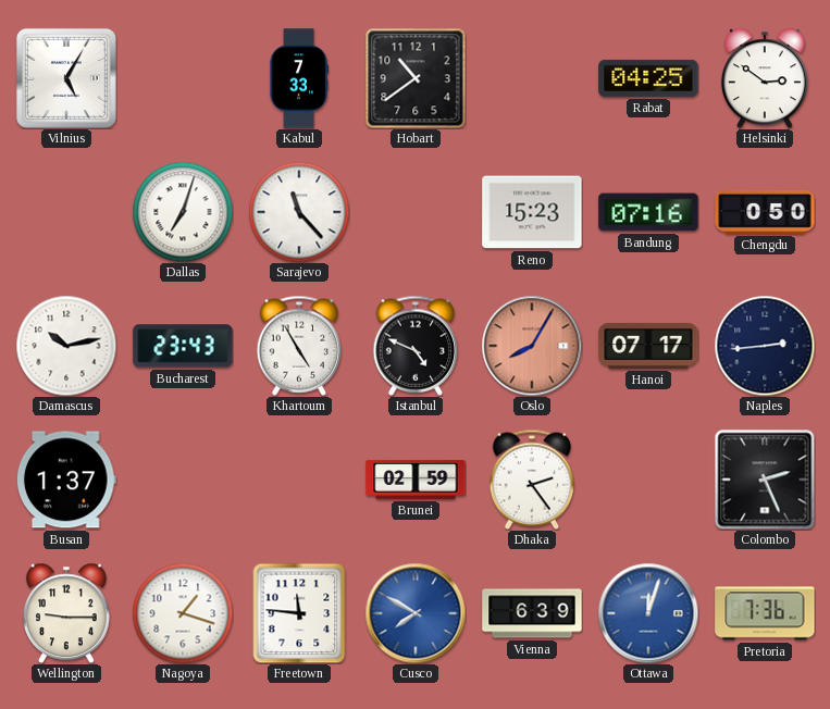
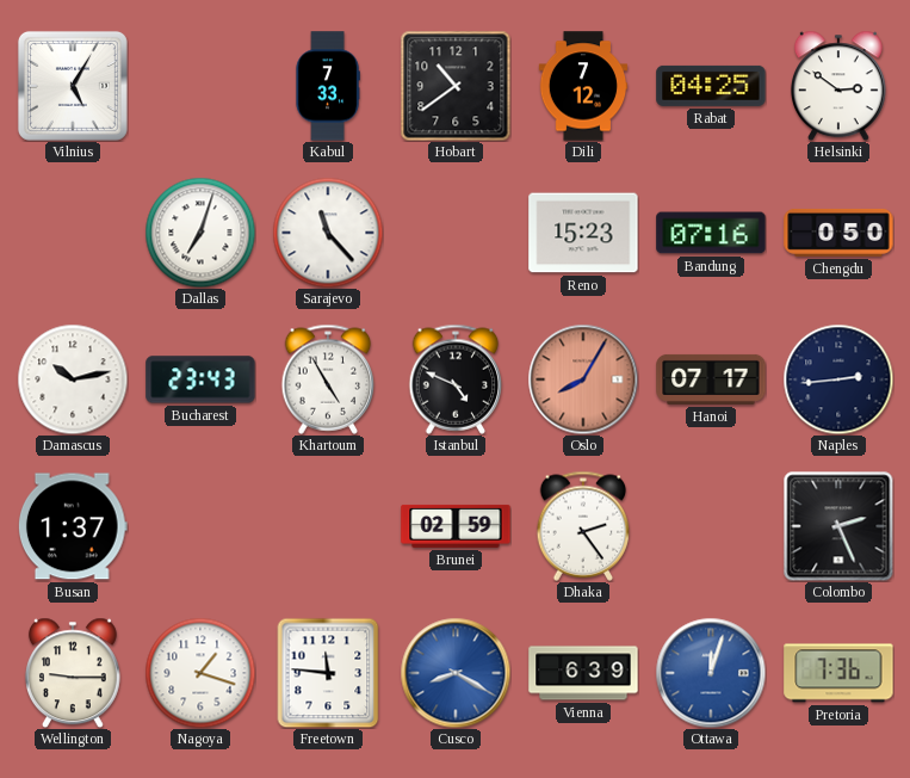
Dili: none -> 7:12
Cusco: 7:50 -> 8:20
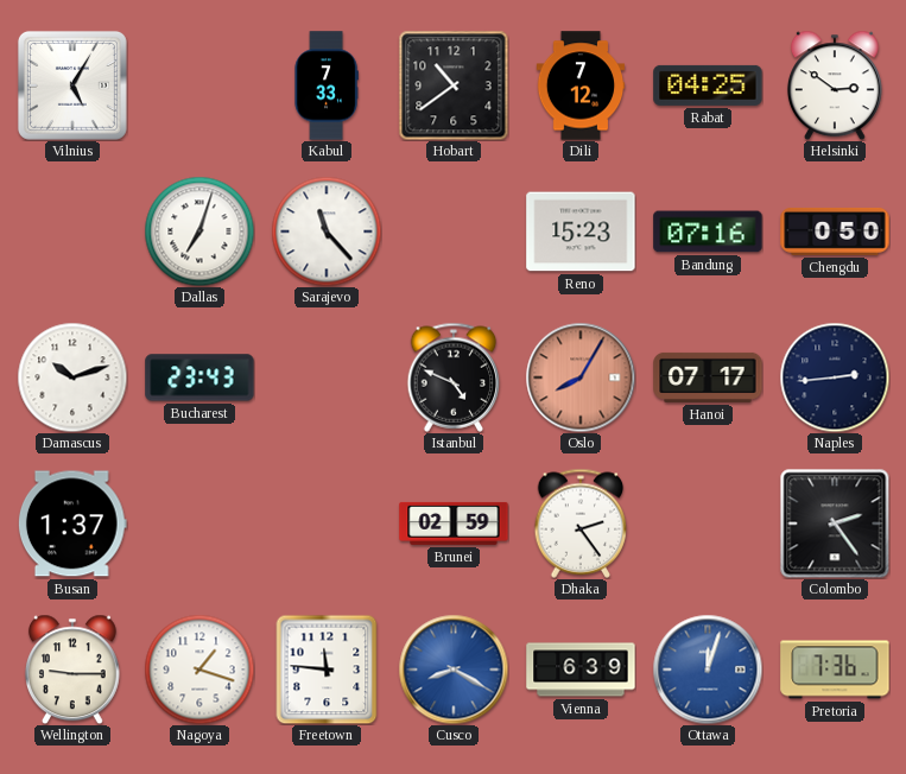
Damascus: 10:13 -> 10:12
Khartoum: 4:55 -> none
Colombo: 2:26 -> 2:24
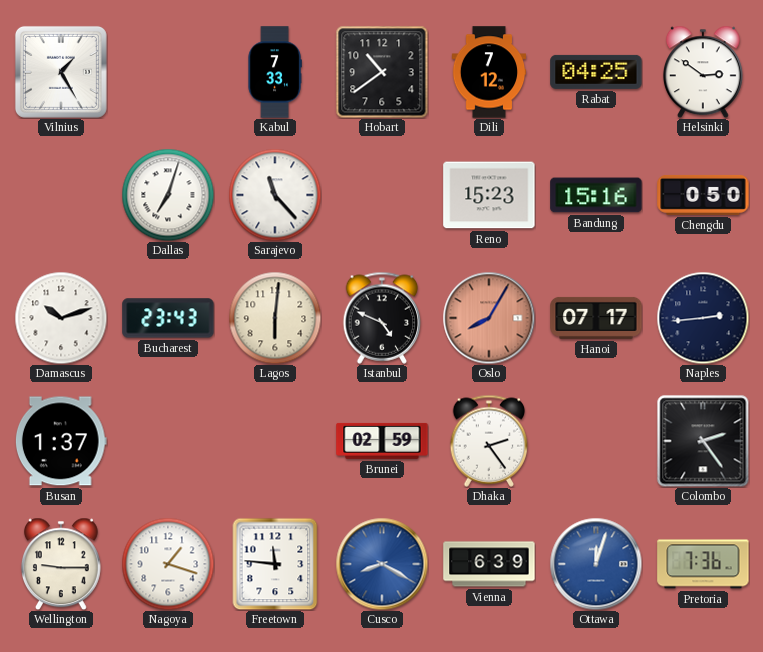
Vilnius: 5:05 -> 1:25
Bandung: 07:16 -> 15:16
Lagos: none -> 6:01
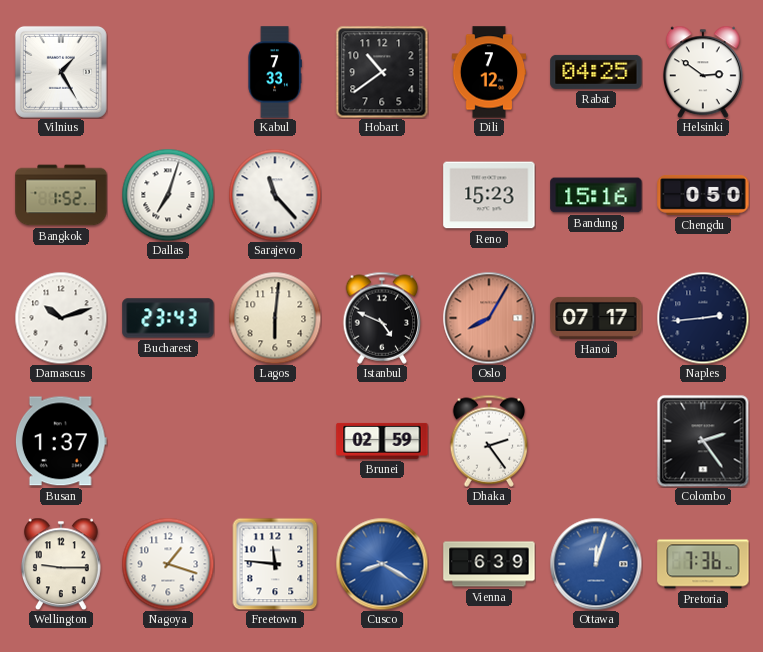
Bangkok: none -> 1:52
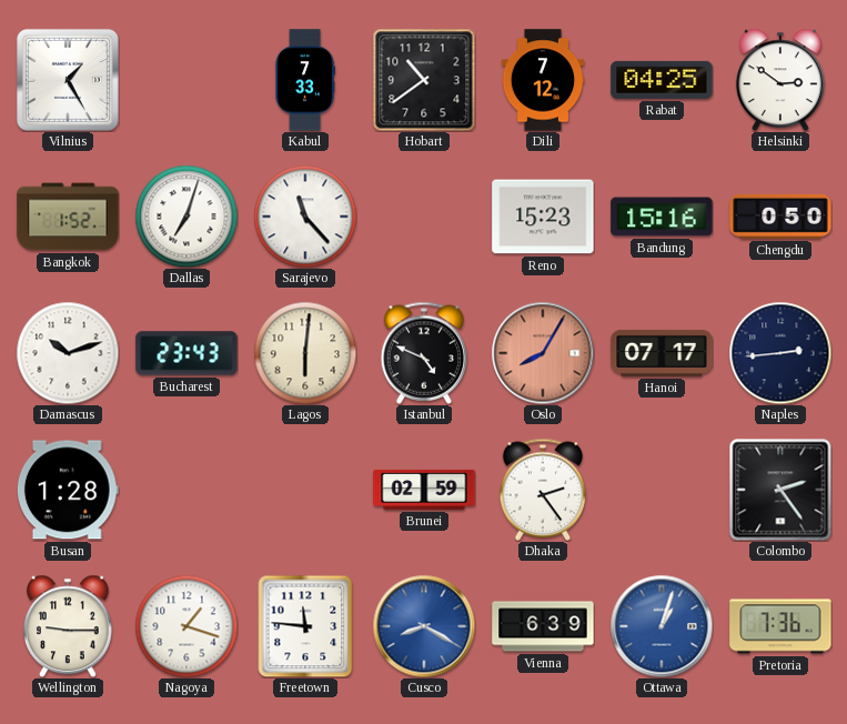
Busan: 1:37 -> 1:28
Ottawa: 12:03 -> 1:03
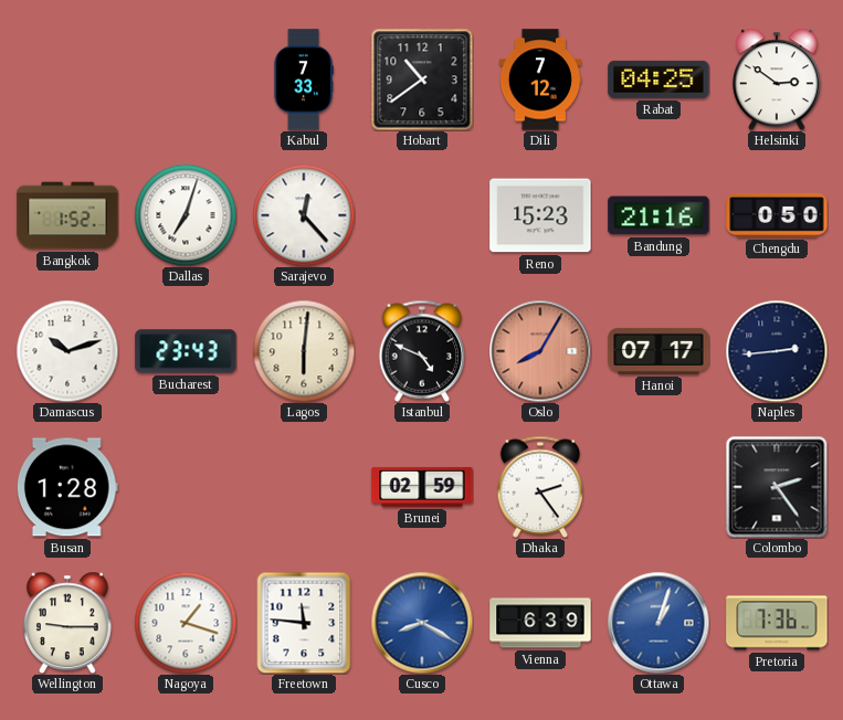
Vilnius: 1:25 -> none
Sarajevo: 11:23 -> 12:23
Bandung: 15:16 -> 21:16
